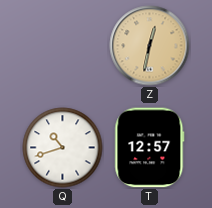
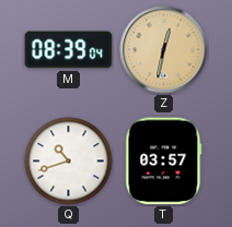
M: none -> 08:39
T: 12:57 -> 03:57
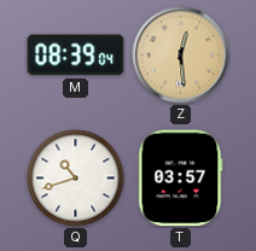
Z: 12:32 -> 12:29
